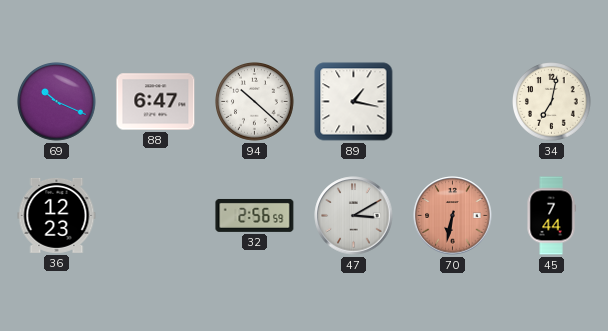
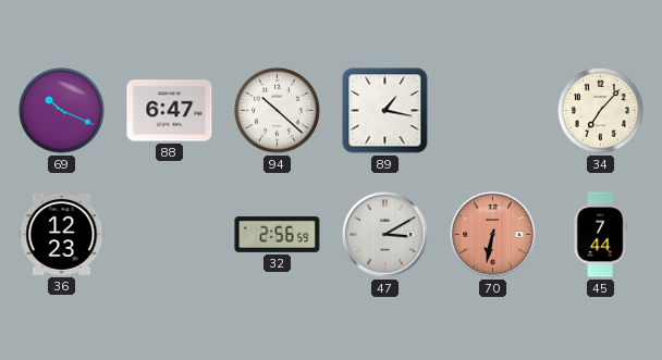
34: 7:02 -> 7:07
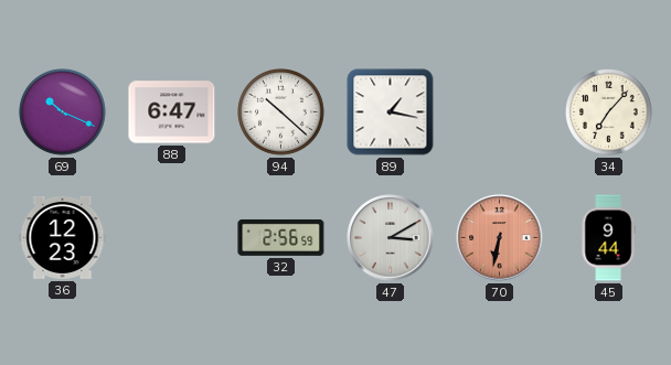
45: 7:44 -> 9:44
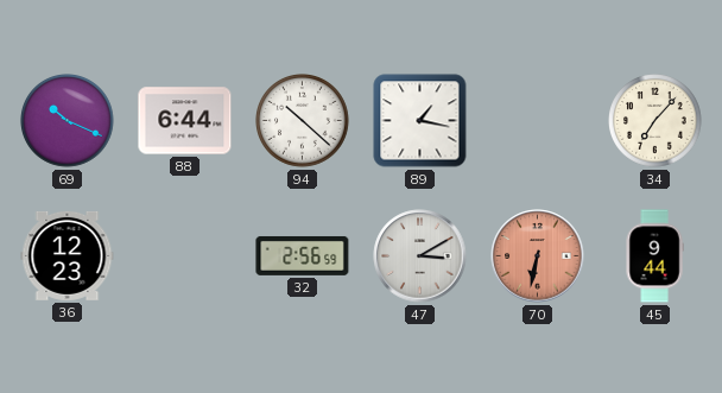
88: 6:47 -> 6:44
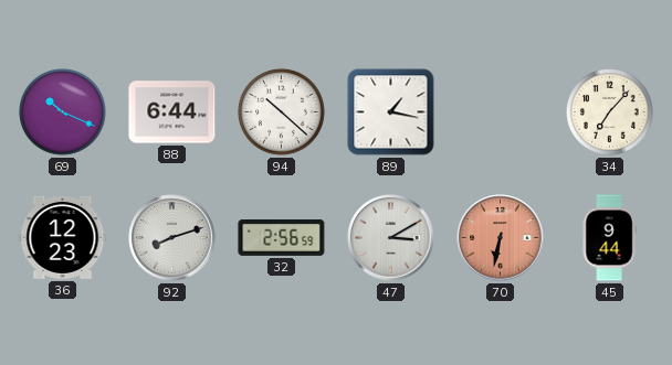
92: none -> 8:12
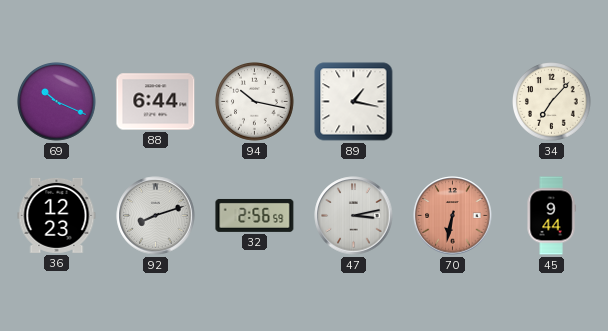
94: 10:22 -> 10:17
47: 3:10 -> 3:13
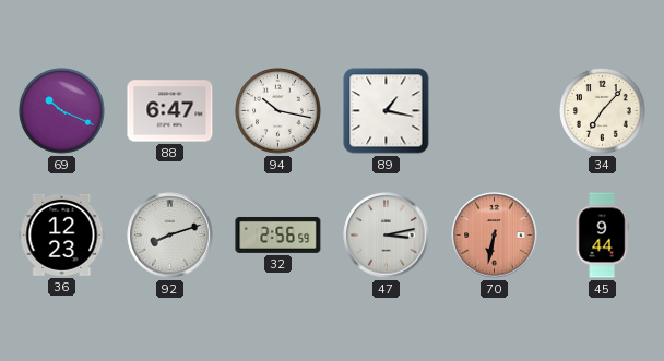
88: 6:44 -> 6:47
